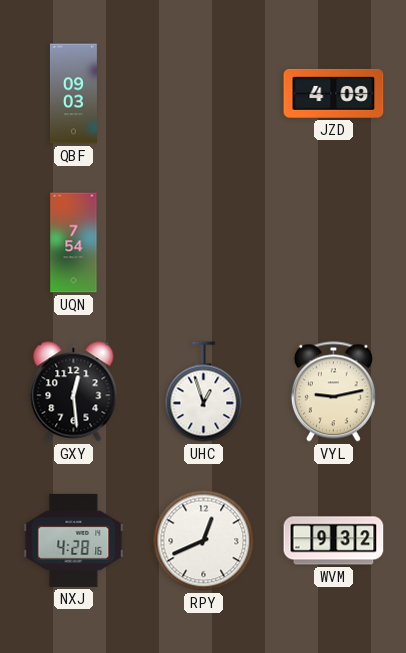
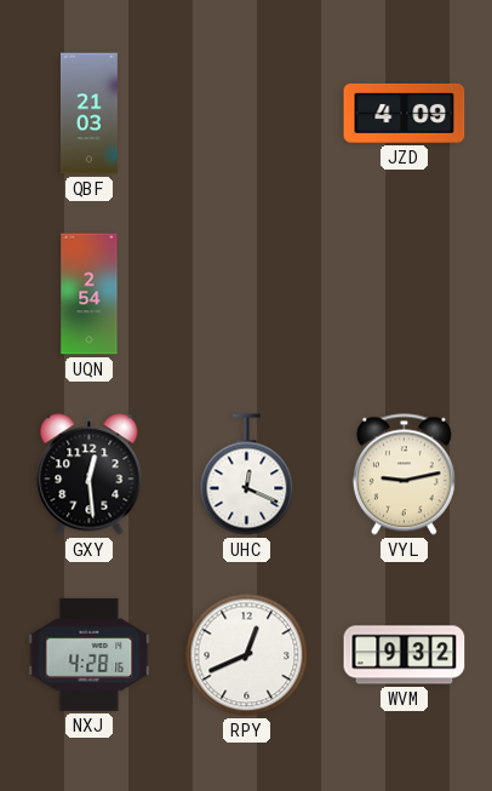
QBF: 09:03 -> 21:03
UQN: 7:54 -> 2:54
UHC: 12:57 -> 12:19
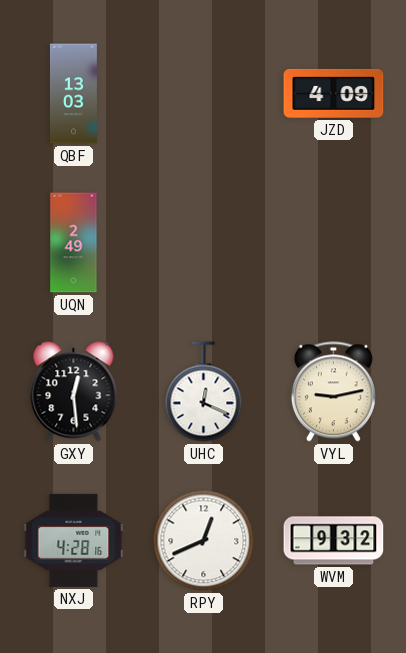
QBF: 21:03 -> 13:03
UQN: 2:54 -> 2:49
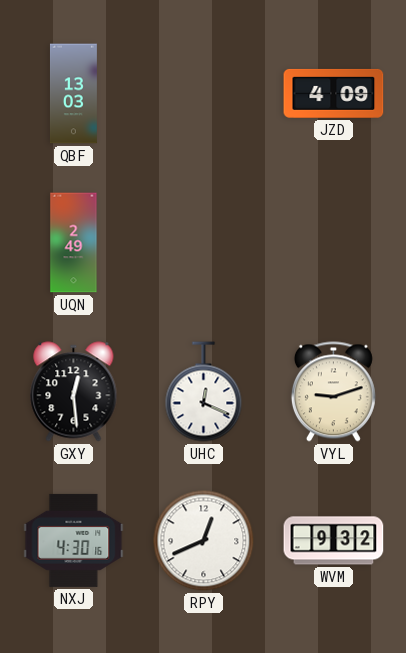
VYL: 9:13 -> 9:12
NXJ: 4:28 -> 4:30
